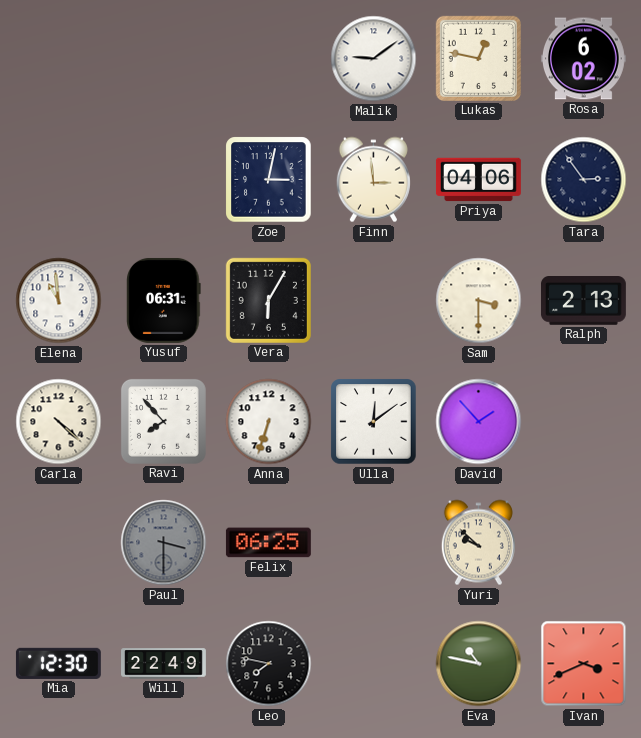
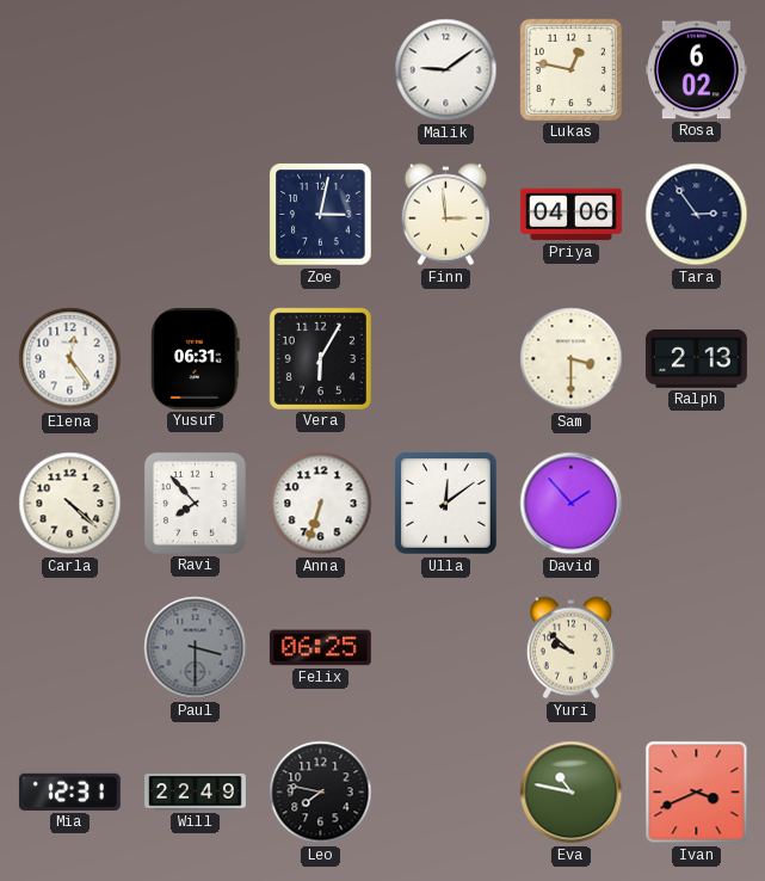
Elena: 10:59 -> 12:24
Mia: 12:30 -> 12:31
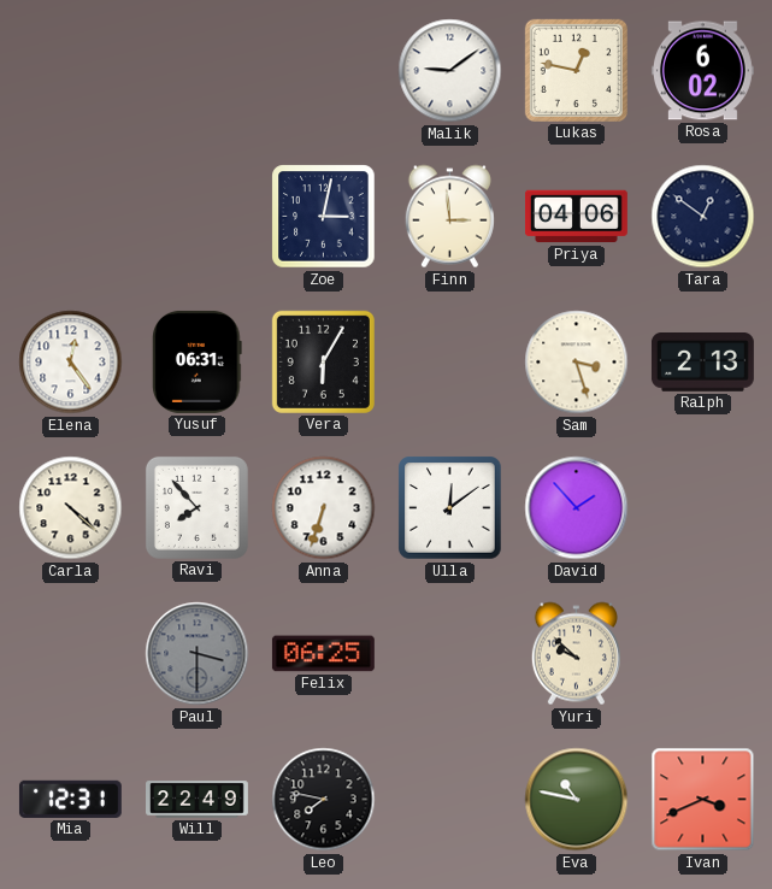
Tara: 2:54 -> 12:51
Sam: 3:30 -> 3:27
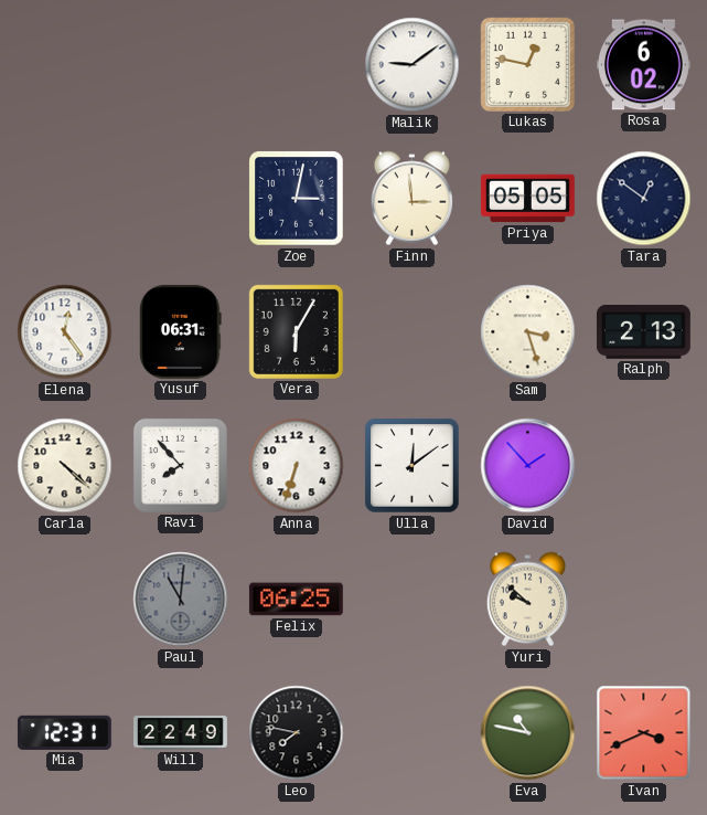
Priya: 04:06 -> 05:05
Paul: 3:30 -> 11:01
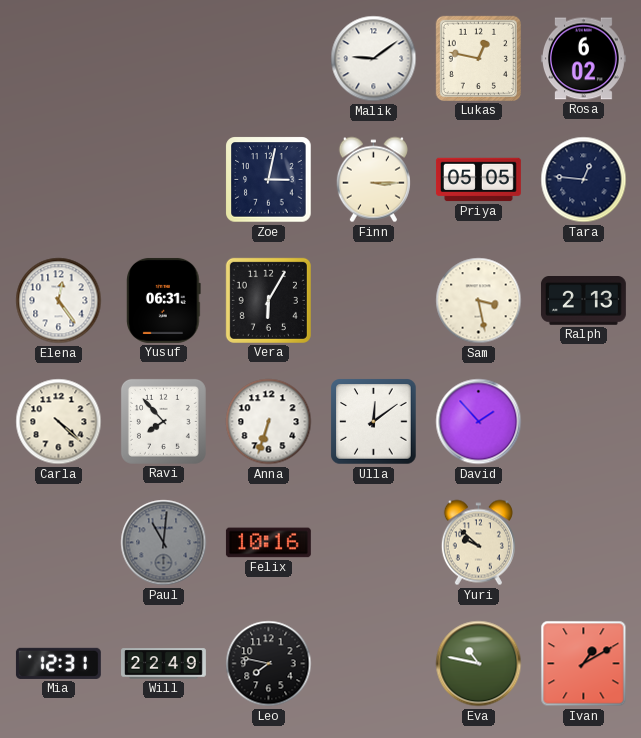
Finn: 2:59 -> 3:15
Tara: 12:51 -> 12:46
Sam: 3:27 -> 3:28
Felix: 06:25 -> 10:16
Ivan: 3:41 -> 1:10
